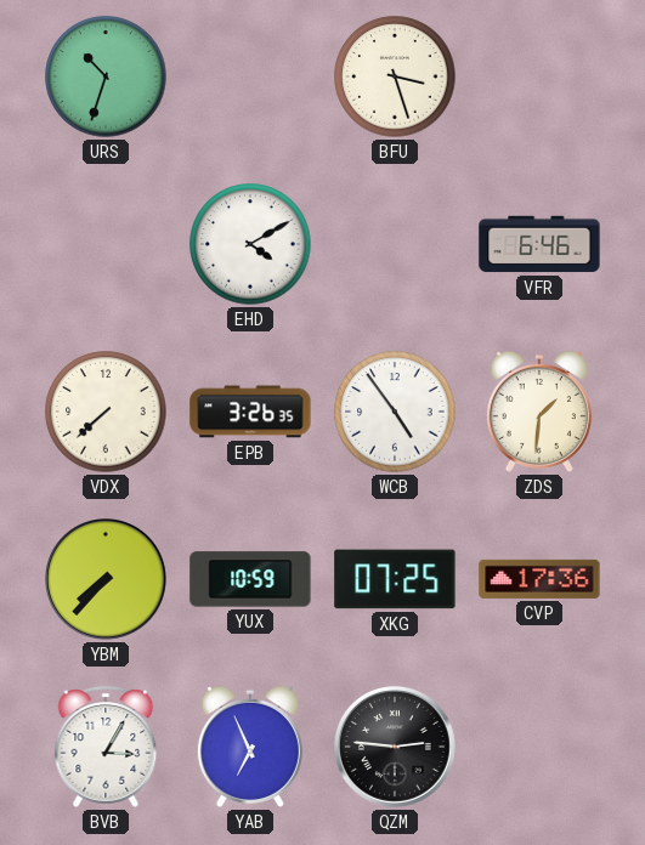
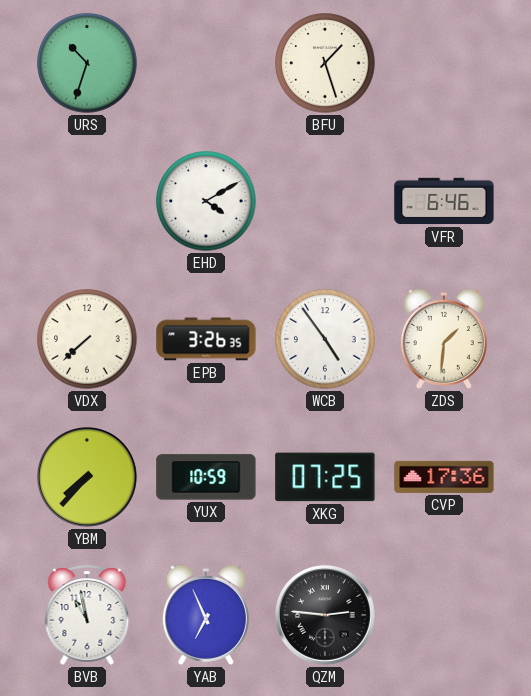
BFU: 3:27 -> 1:27
BVB: 3:05 -> 10:58
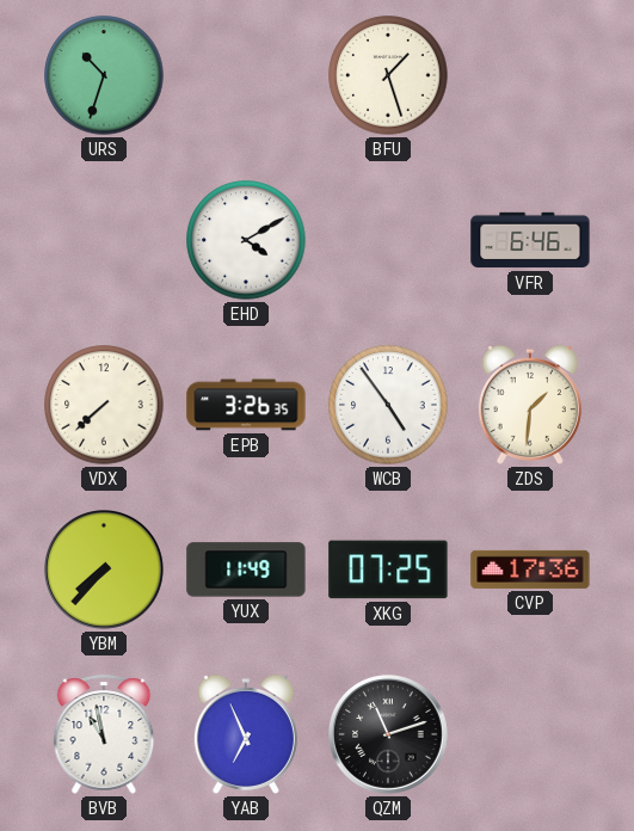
YUX: 10:59 -> 11:49
QZM: 2:46 -> 11:12
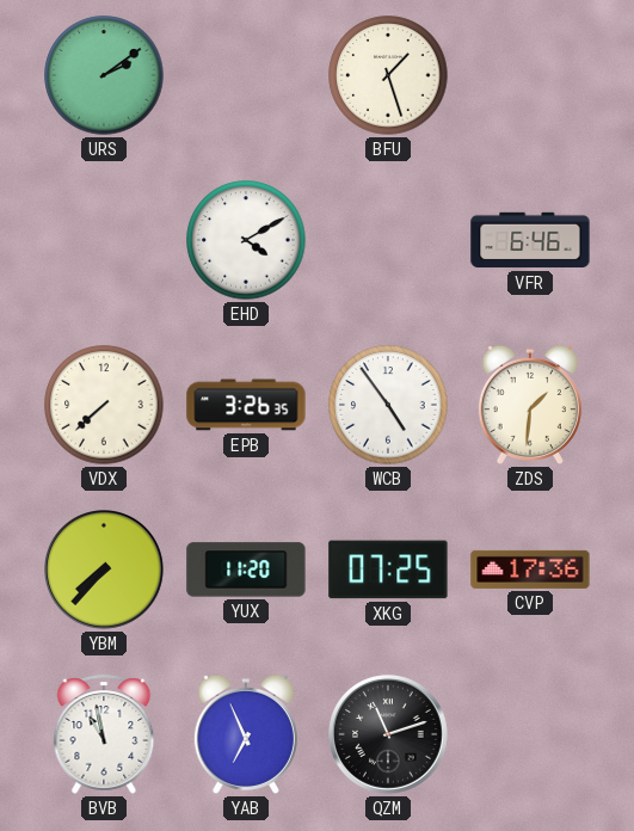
URS: 10:33 -> 2:09
YUX: 11:49 -> 11:20
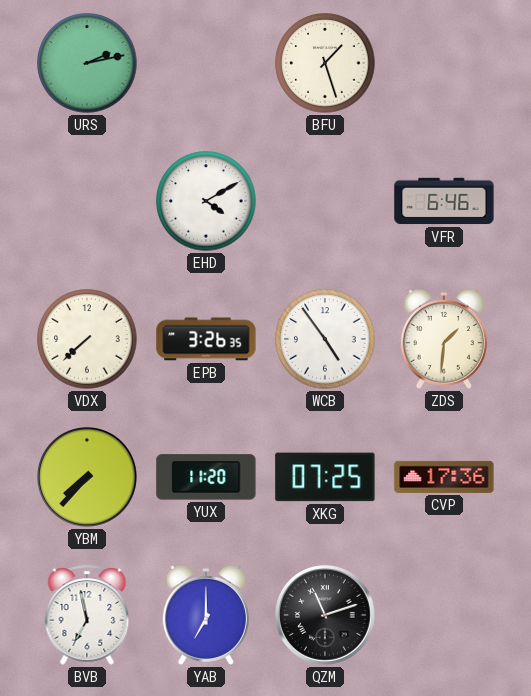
URS: 2:09 -> 2:13
BVB: 10:58 -> 6:58
YAB: 6:56 -> 7:00
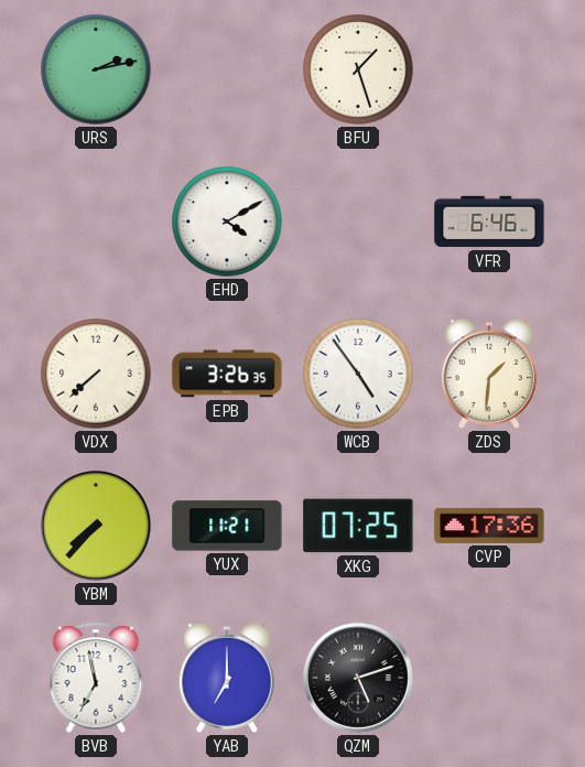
YUX: 11:20 -> 11:21
QZM: 11:12 -> 5:12
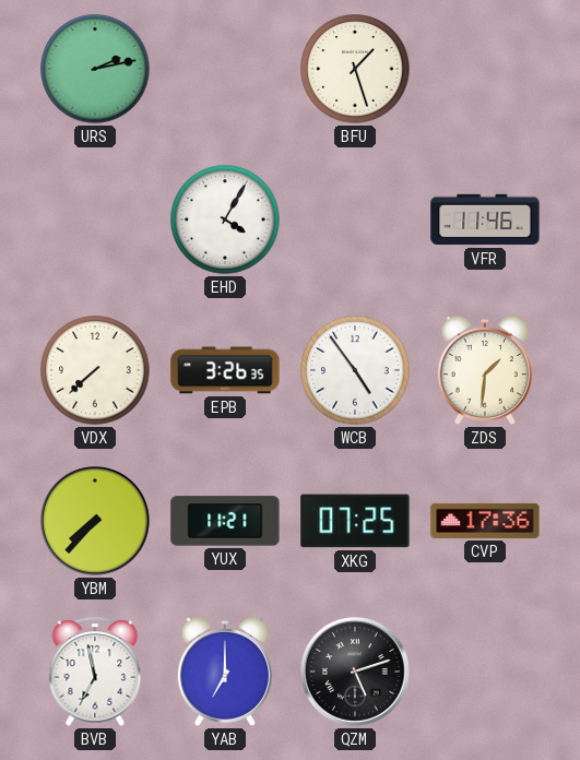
EHD: 4:10 -> 4:05
VFR: 6:46 -> 11:46
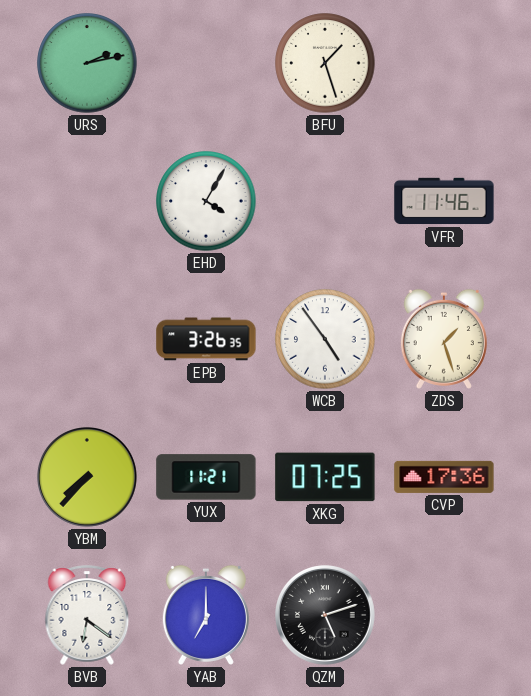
VDX: 7:38 -> none
ZDS: 1:31 -> 1:27
BVB: 6:58 -> 6:21
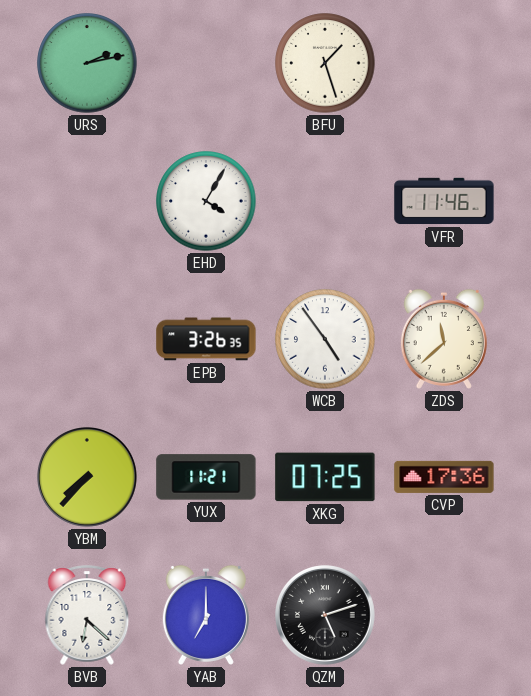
ZDS: 1:27 -> 11:38
BVB: 6:21 -> 6:22
